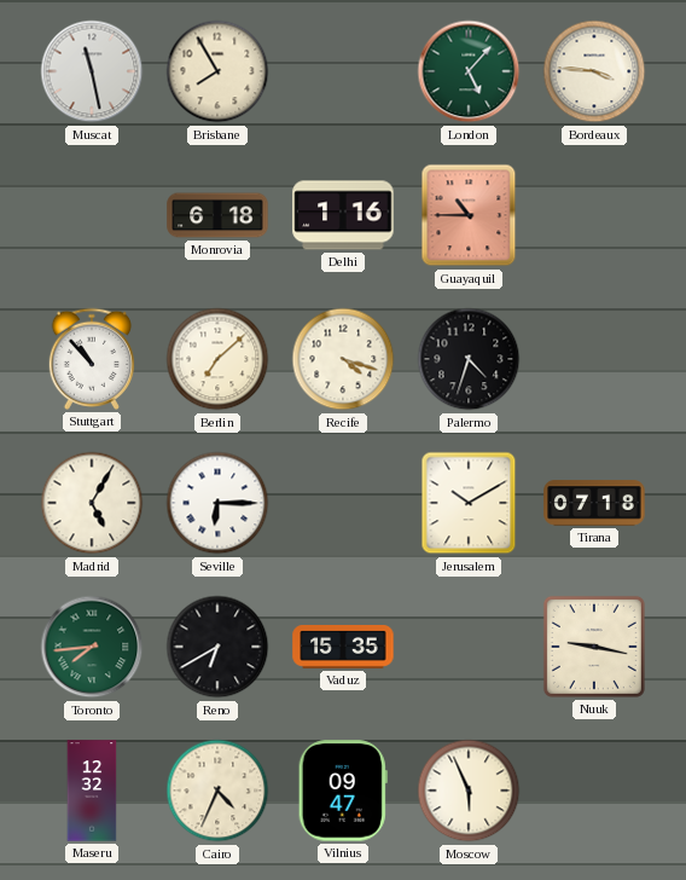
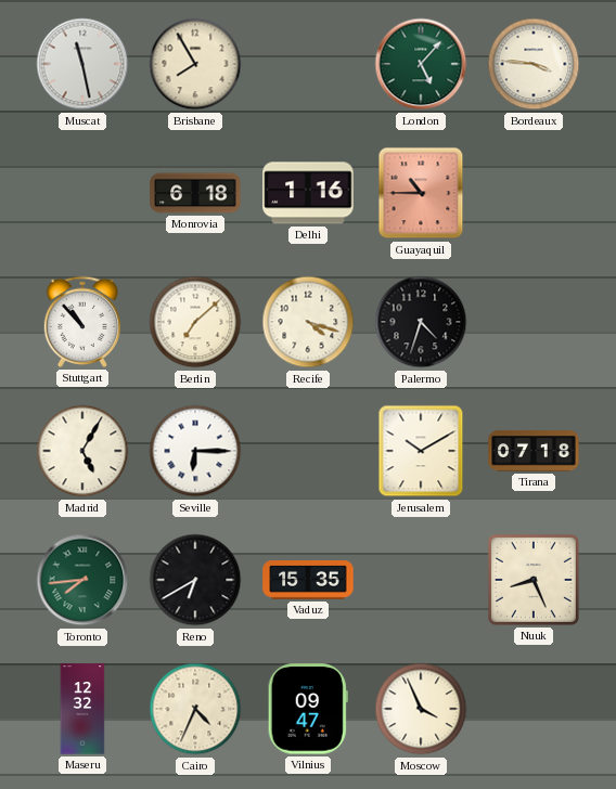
Nuuk: 9:17 -> 8:26
Moscow: 5:56 -> 3:56
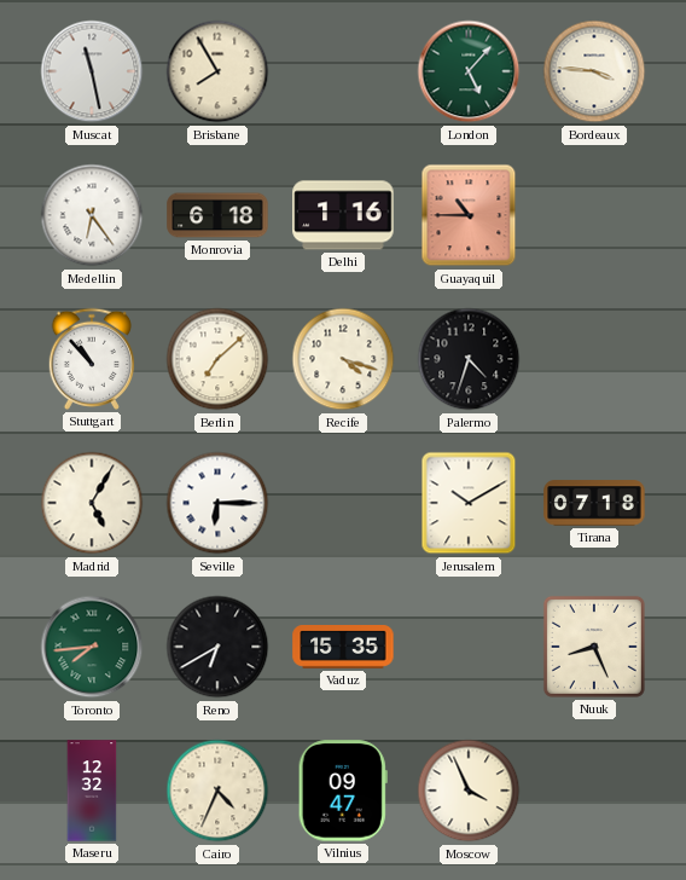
Medellin: none -> 6:24
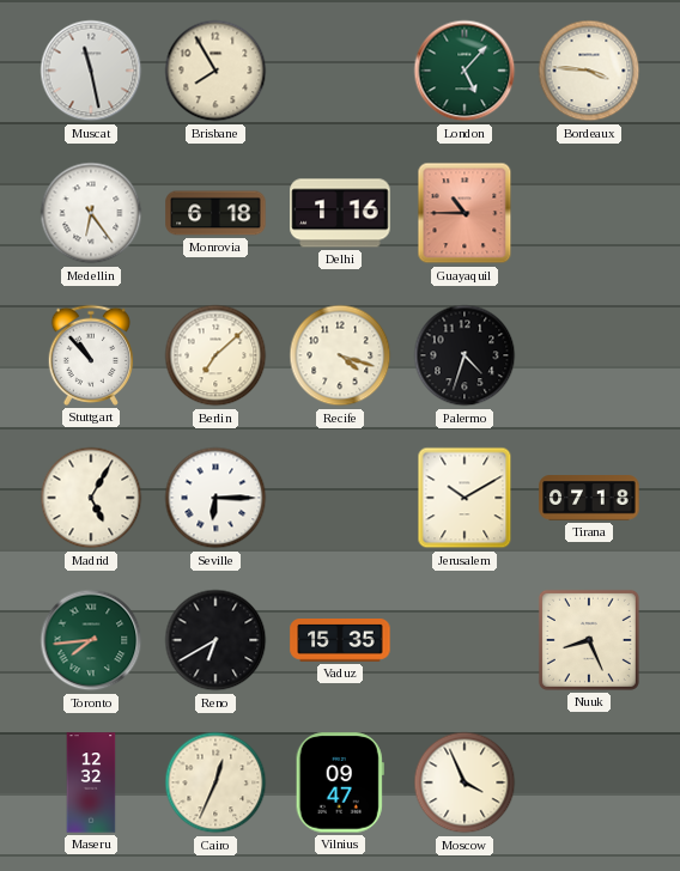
Cairo: 4:34 -> 12:34
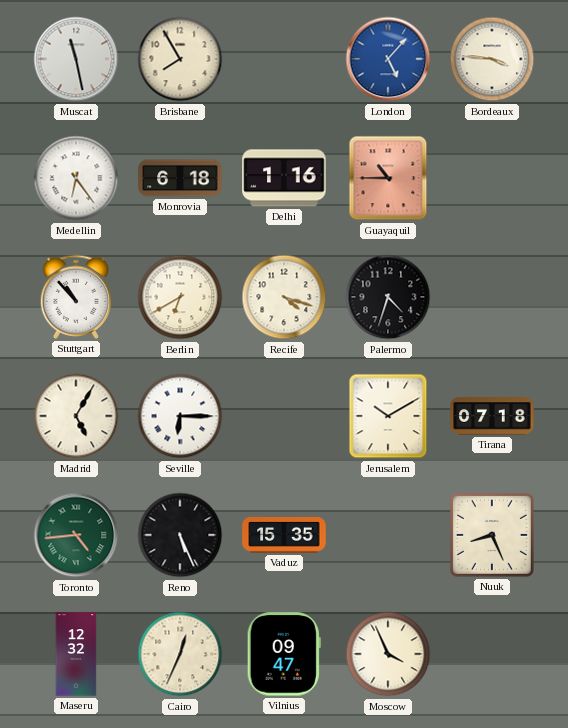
London dial: green -> blue
Berlin: 7:08 -> 6:40
Toronto: 7:44 -> 4:44
Reno: 6:40 -> 5:26
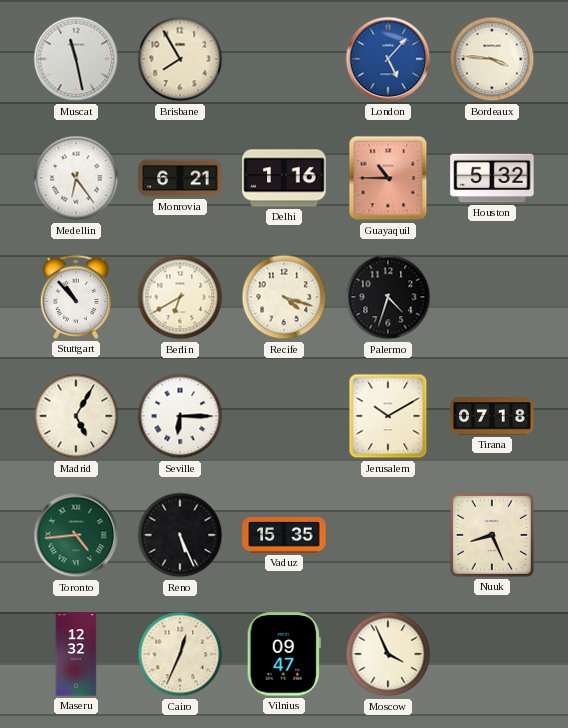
Monrovia: 6:18 -> 6:21
Houston: none -> 5:32
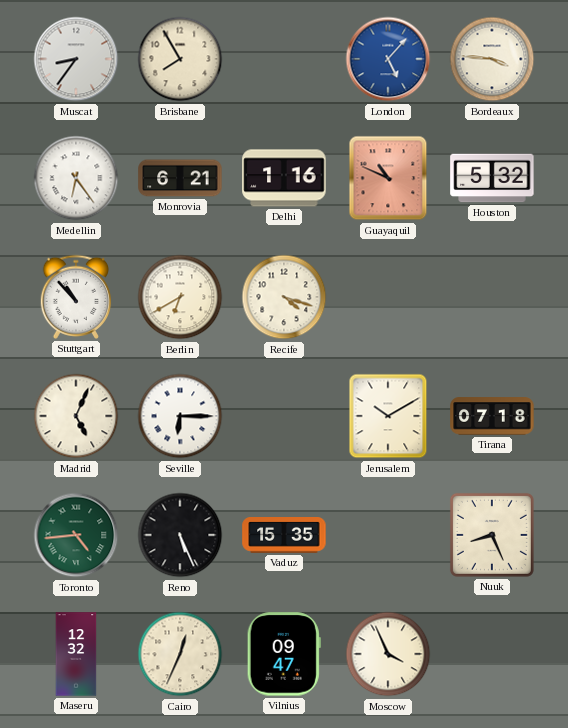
Muscat: 11:28 -> 8:36
Guayaquil: 10:45 -> 10:49
Palermo: 4:33 -> none
Madrid: 5:05 -> 5:04
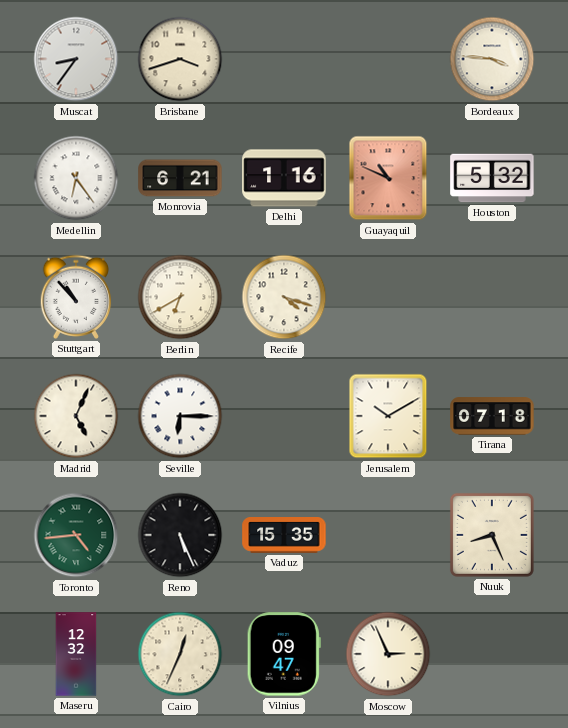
Brisbane: 7:55 -> 3:42
London: 5:07 -> none
Moscow: 3:56 -> 2:56
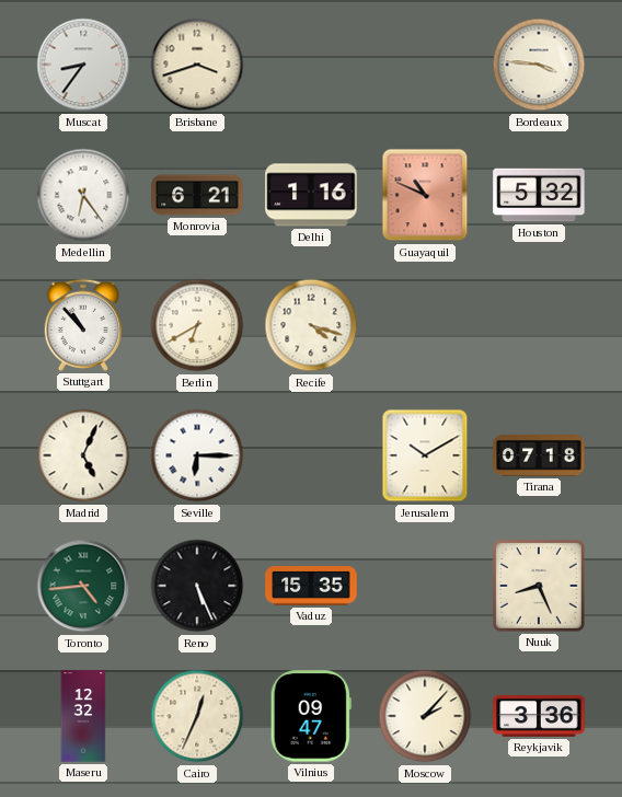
Moscow: 2:56 -> 2:07
Reykjavik: none -> 3:36
